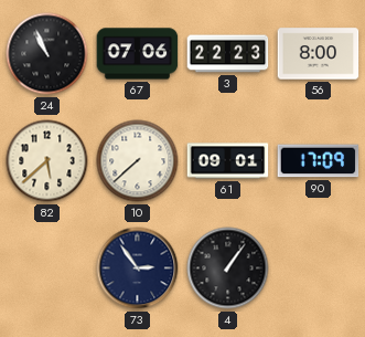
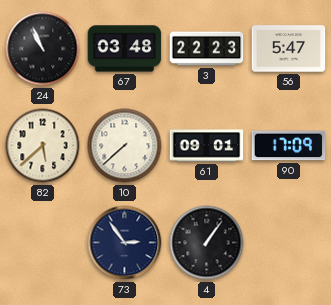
67: 07:06 -> 03:48
56: 8:00 -> 5:47
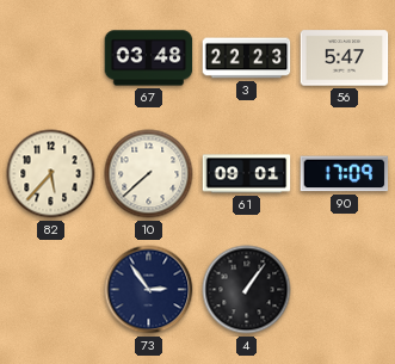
24: 10:56 -> none
82: 5:38 -> 5:37
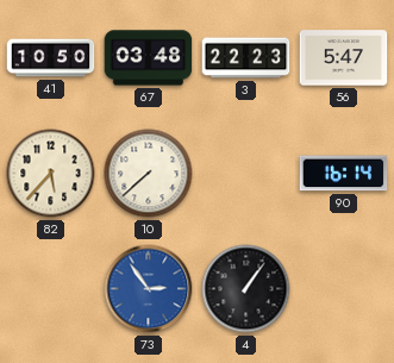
41: none -> 10:50
61: 09:01 -> none
90: 17:09 -> 16:14
73 dial: navy -> blue
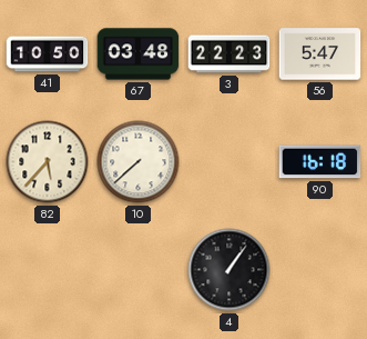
90: 16:14 -> 16:18
73: 2:54 -> none
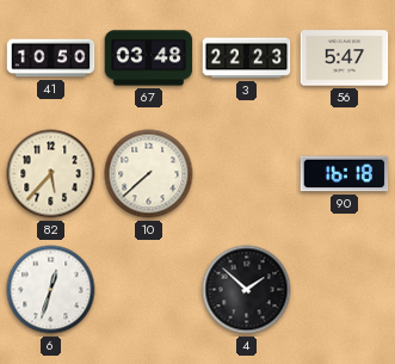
6: none -> 12:33
4: 1:06 -> 1:52
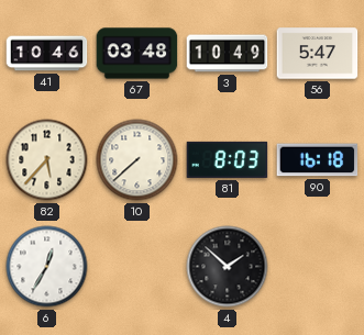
41: 10:50 -> 10:46
3: 22:23 -> 10:49
81: none -> 8:03
6: 12:33 -> 12:35
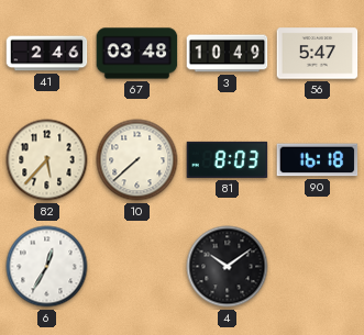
41: 10:46 -> 2:46
4: 1:52 -> 10:09
